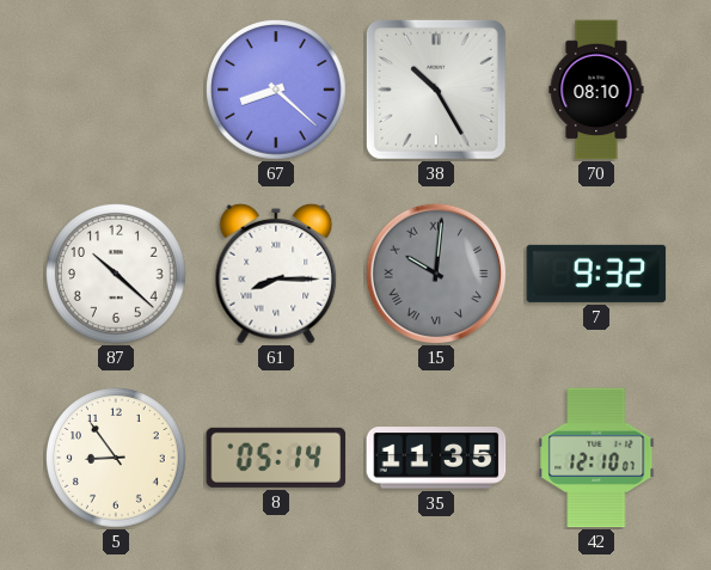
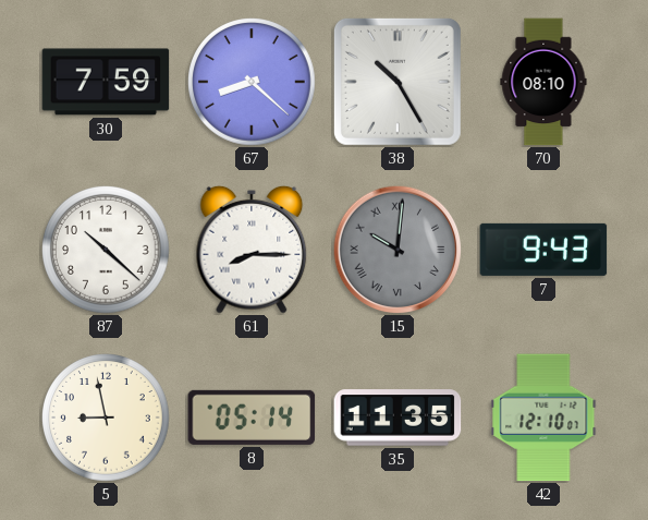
30: none -> 7:59
7: 9:32 -> 9:43
5: 8:54 -> 8:58
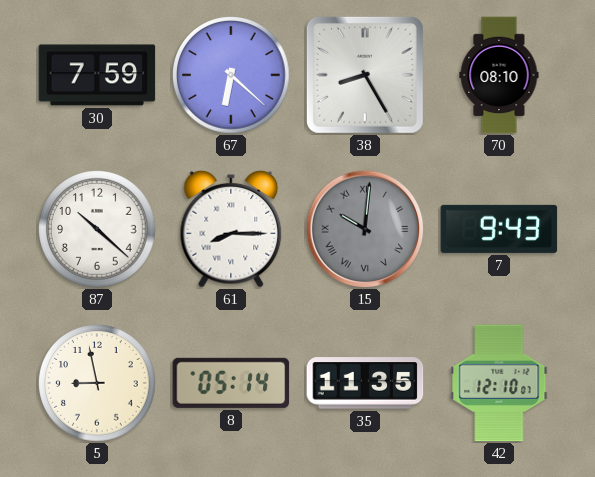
67: 8:22 -> 6:22
38: 10:25 -> 8:25
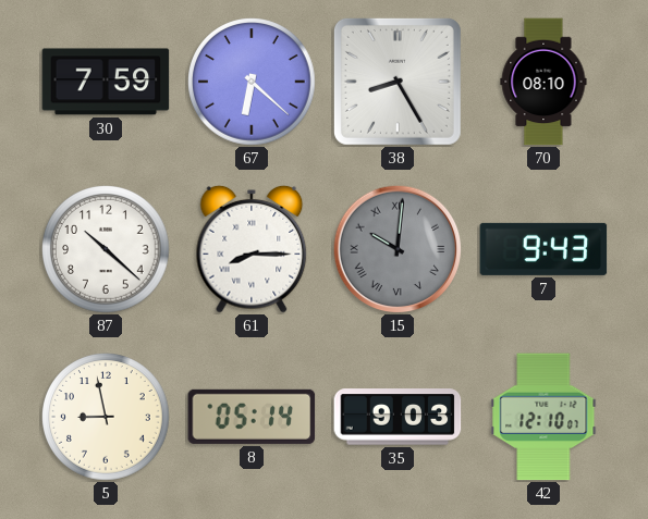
35: 11:35 -> 9:03
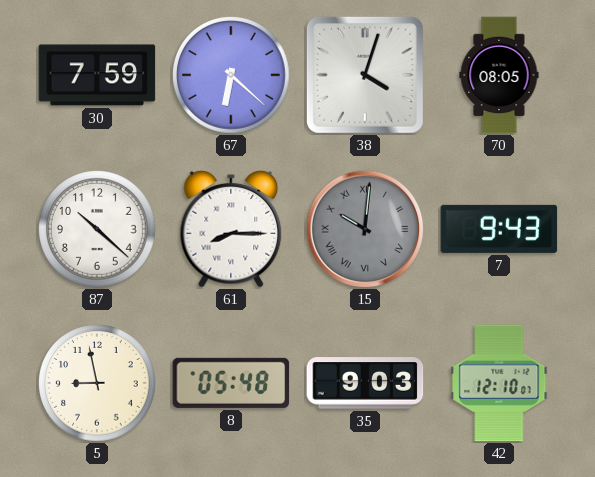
38: 8:25 -> 4:03
70: 08:10 -> 08:05
8: 05:14 -> 05:48
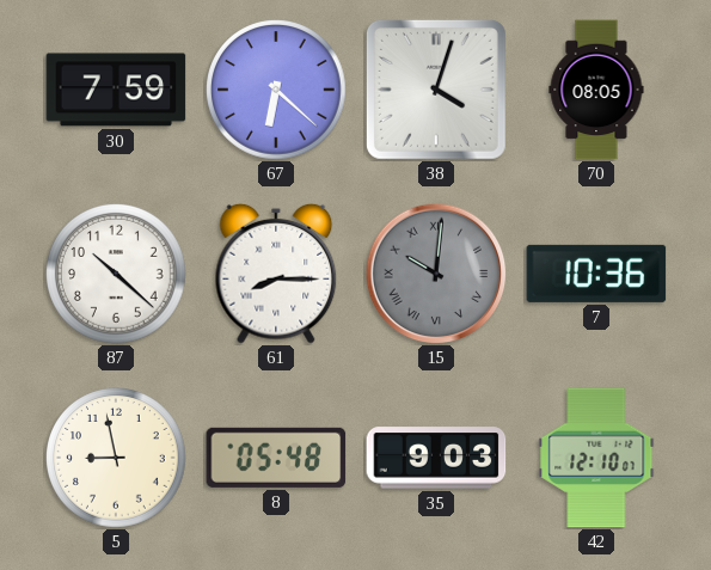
7: 9:43 -> 10:36
